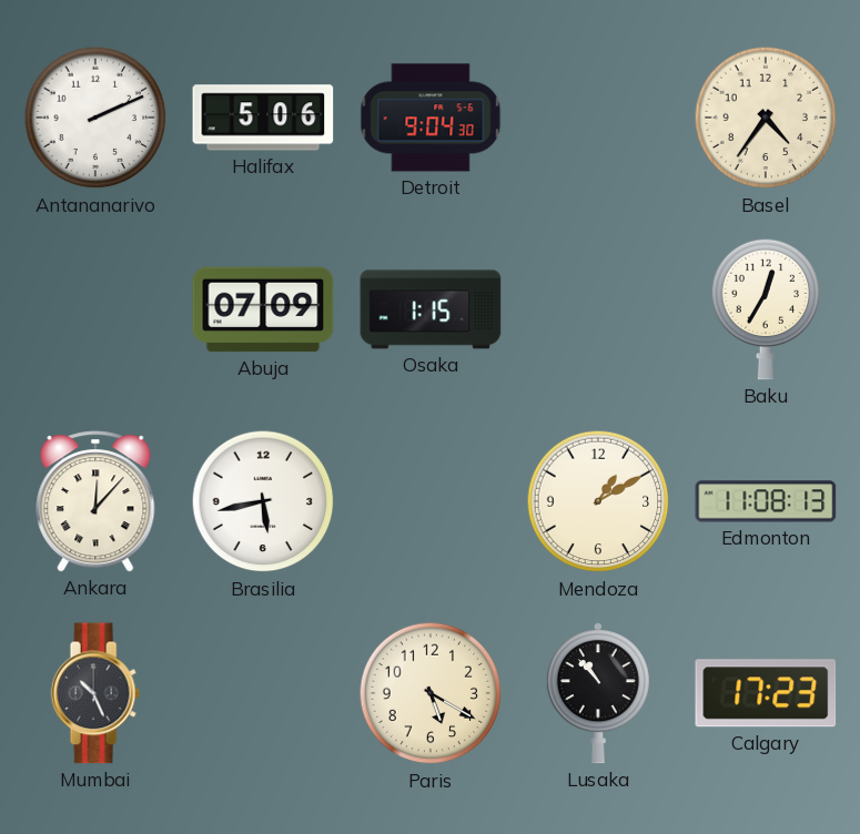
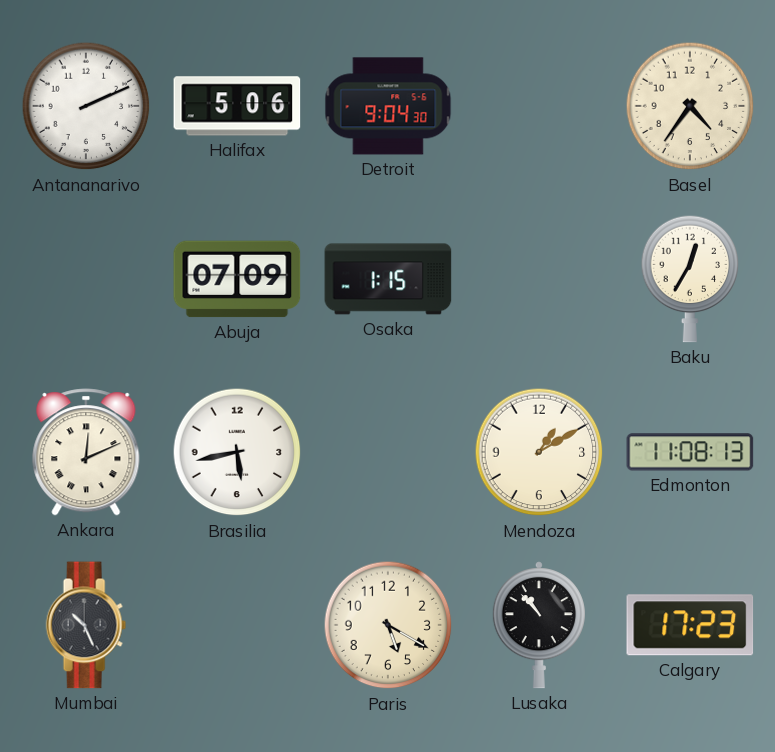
Ankara: 12:07 -> 12:11
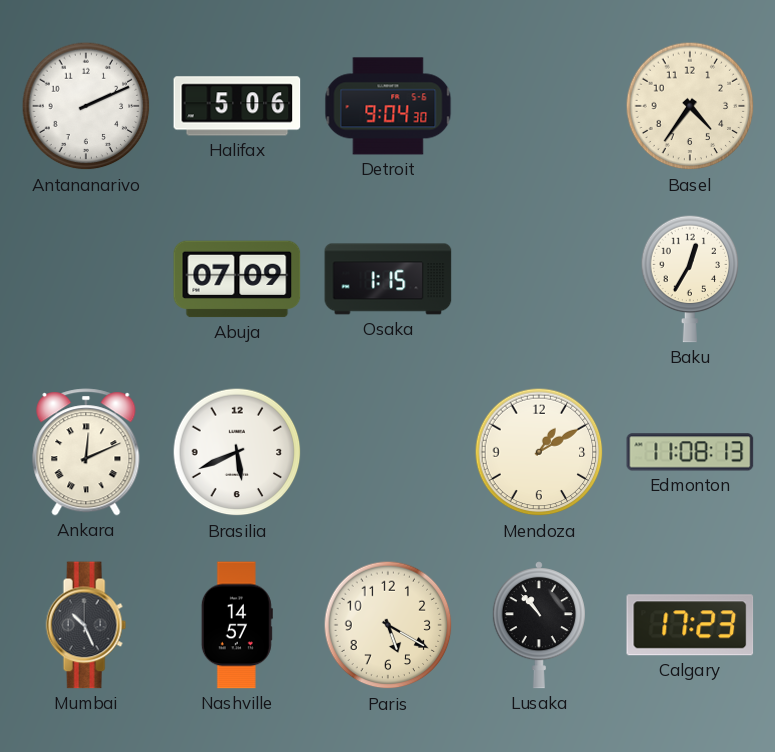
Brasilia: 5:43 -> 5:41
Nashville: none -> 14:57
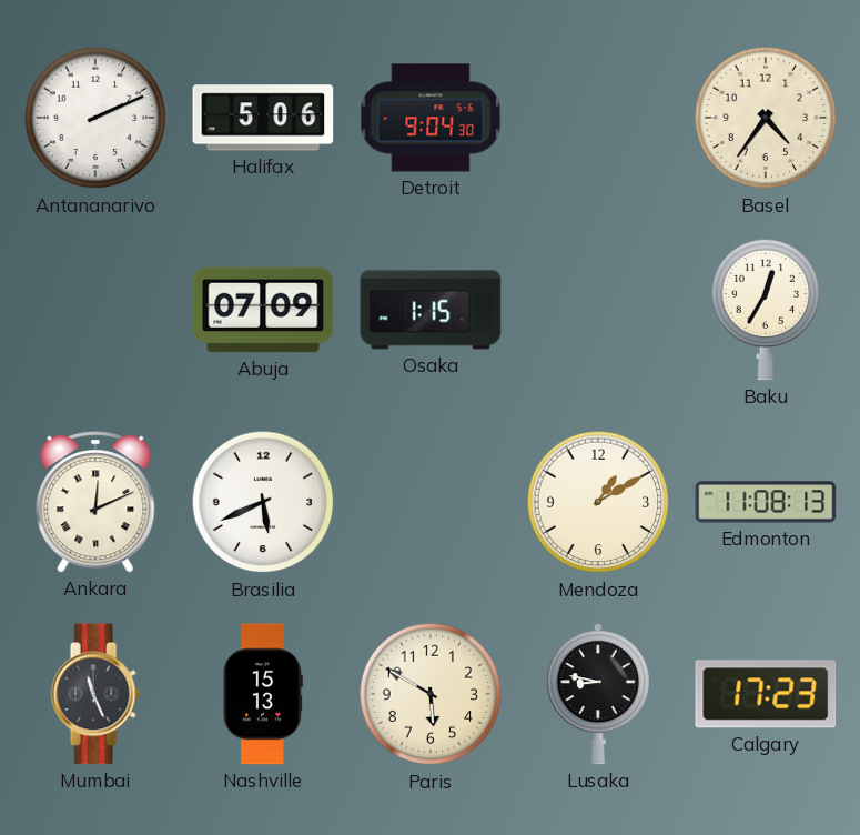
Mumbai: 10:26 -> 11:26
Nashville: 14:57 -> 15:13
Paris: 5:20 -> 5:50
Lusaka: 10:53 -> 8:47
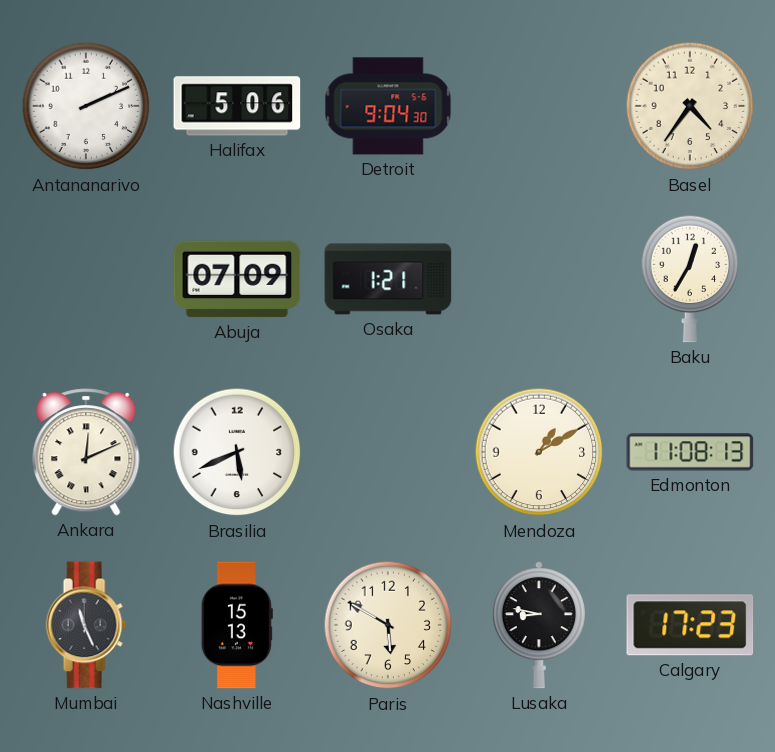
Osaka: 1:15 -> 1:21
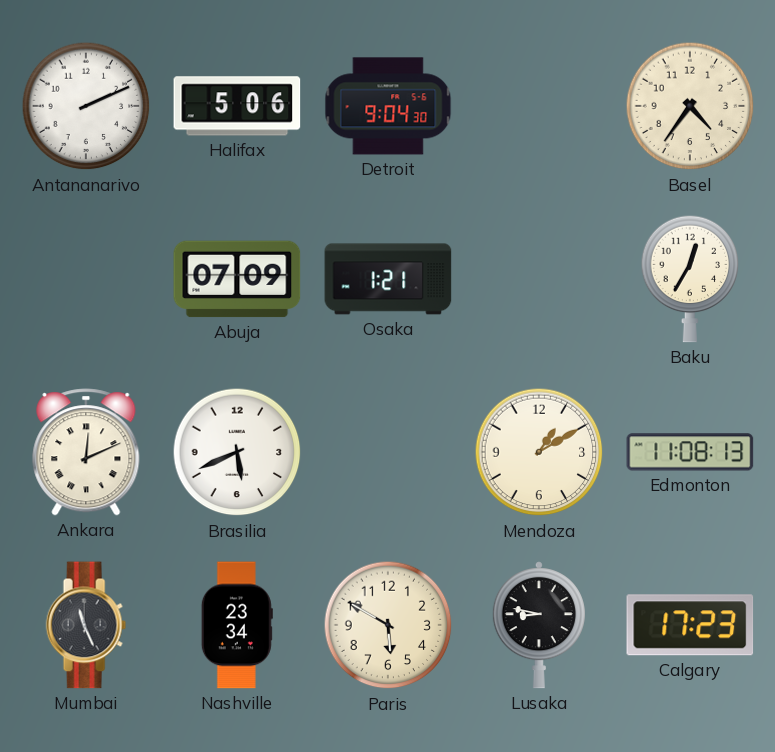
Nashville: 15:13 -> 23:34
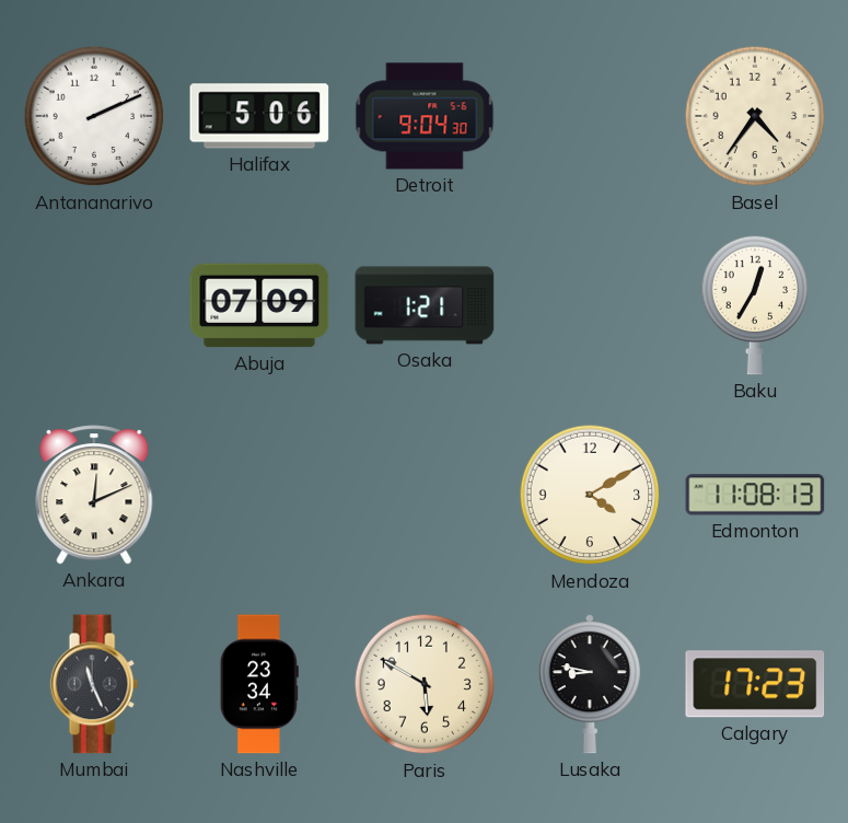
Brasilia: 5:41 -> none
Mendoza: 1:10 -> 4:10
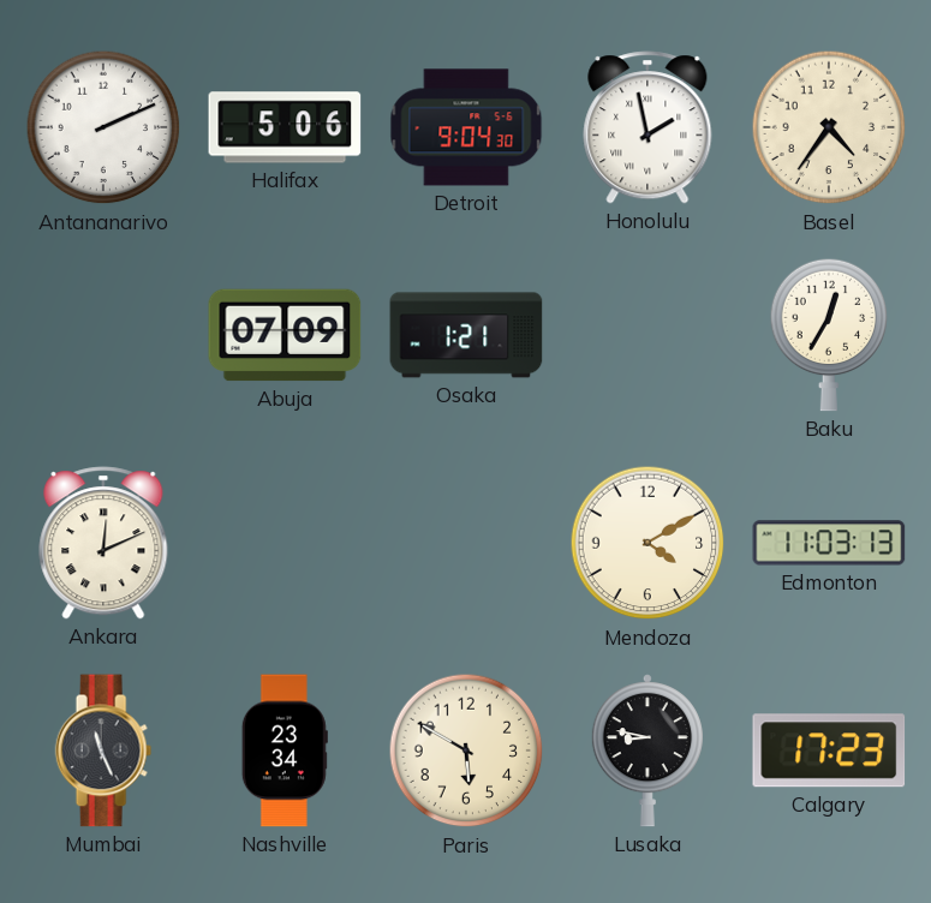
Honolulu: none -> 1:58
Edmonton: 11:08 -> 11:03
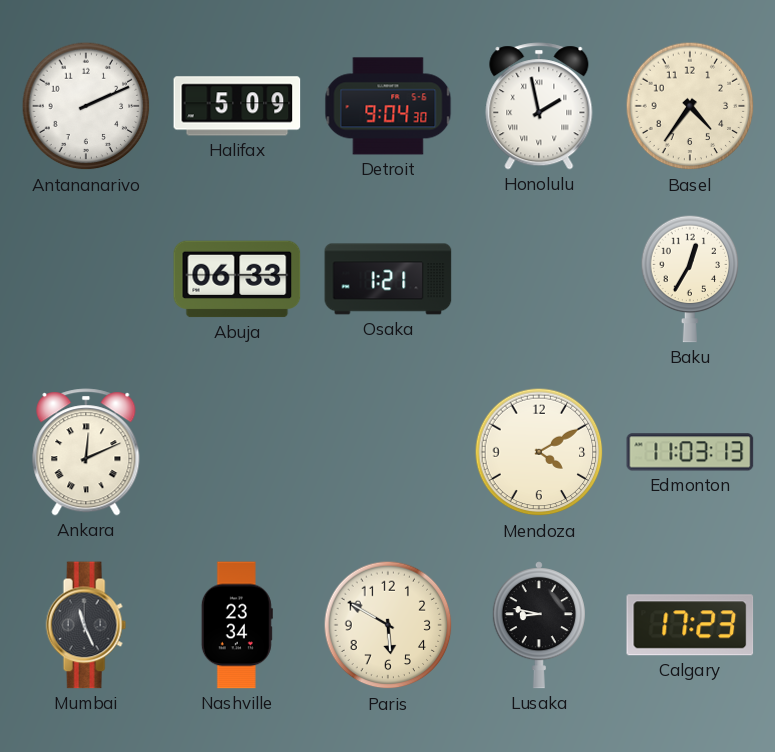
Halifax: 5:06 -> 5:09
Abuja: 07:09 -> 06:33
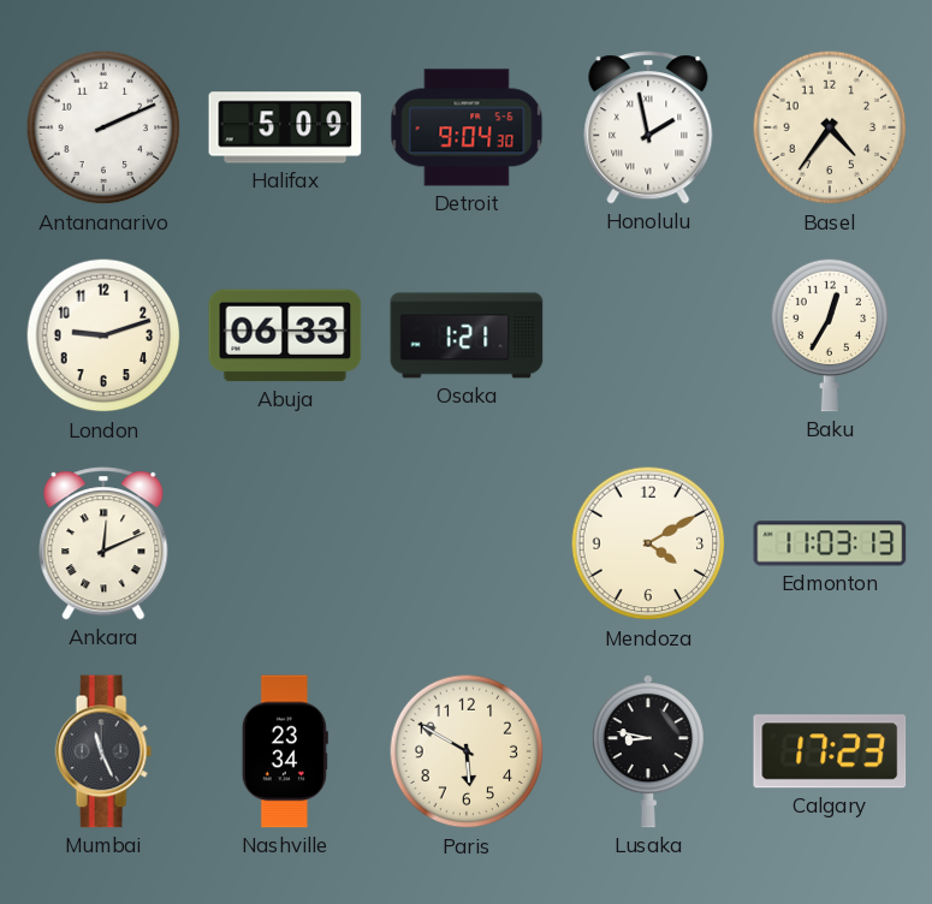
London: none -> 9:12
